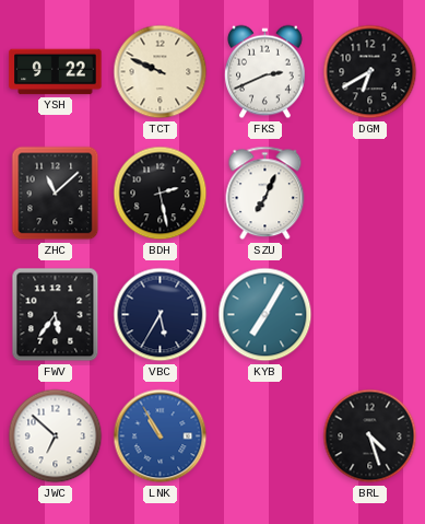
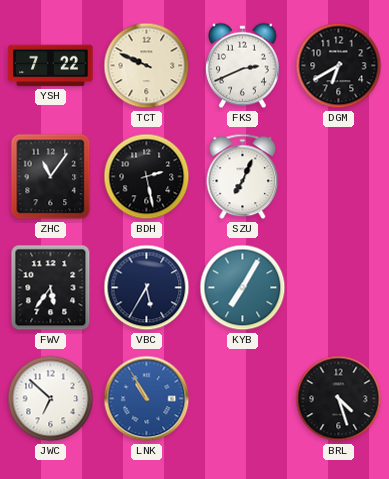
YSH: 9:22 -> 7:22
ZHC: 11:08 -> 11:06
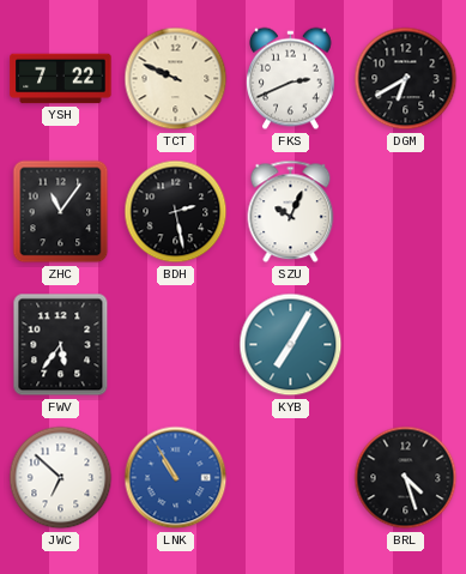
SZU: 7:04 -> 10:04
VBC: 5:35 -> none
